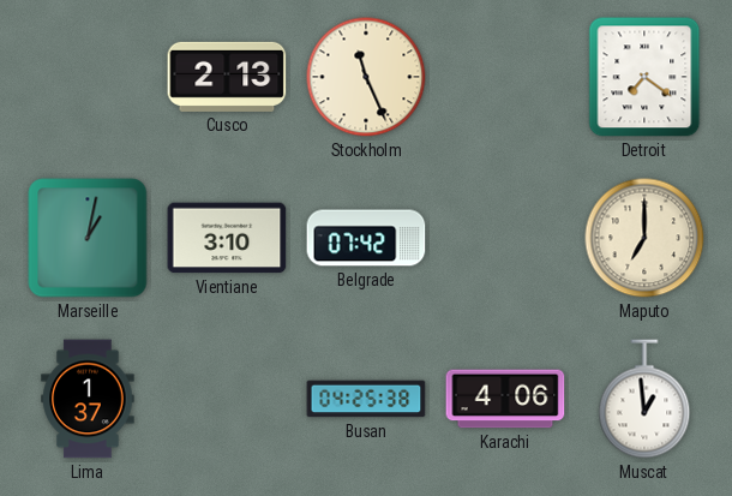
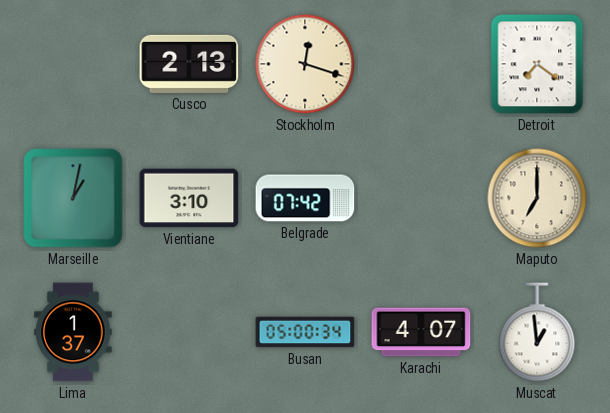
Stockholm: 11:26 -> 12:18
Busan: 04:25 -> 05:00
Karachi: 4:06 -> 4:07
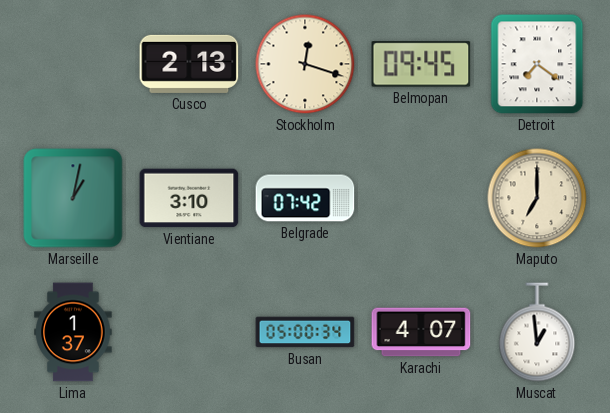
Belmopan: none -> 09:45
